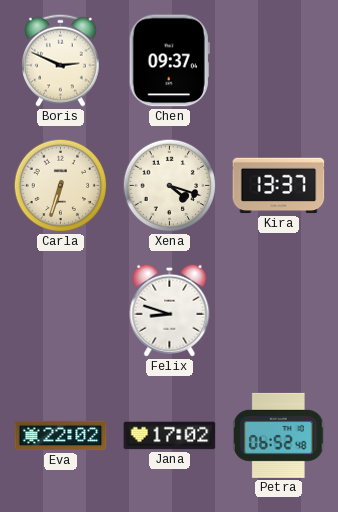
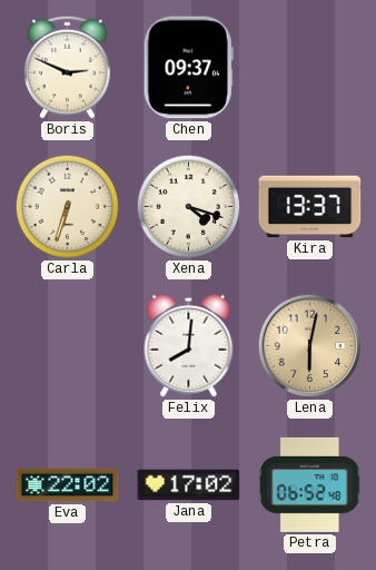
Felix: 8:48 -> 8:01
Lena: none -> 6:02
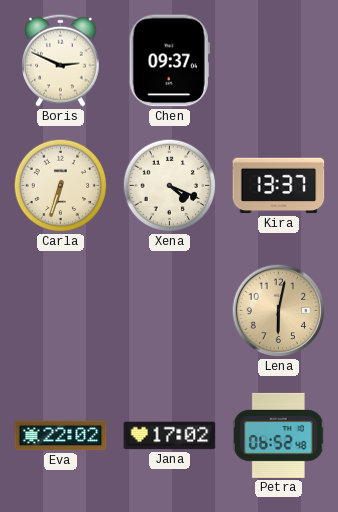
Xena: 4:18 -> 4:19
Felix: 8:01 -> none
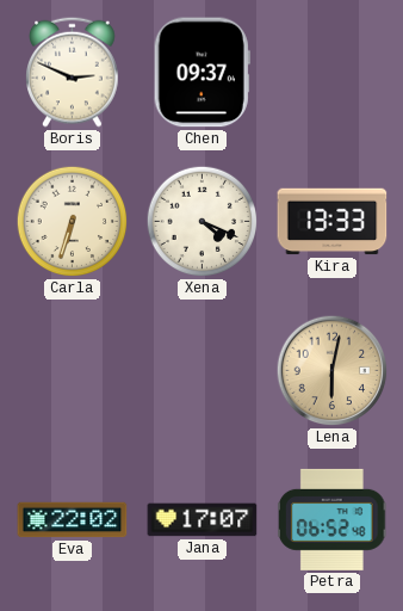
Kira: 13:37 -> 13:33
Jana: 17:02 -> 17:07
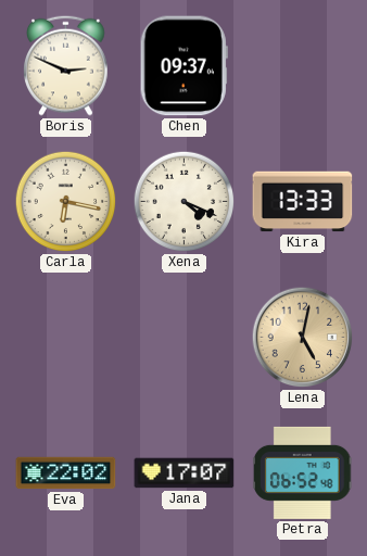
Carla: 6:33 -> 6:17
Lena: 6:02 -> 5:02
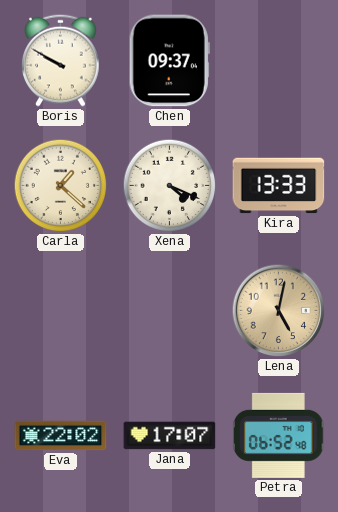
Boris: 2:49 -> 9:50
Carla: 6:17 -> 1:22
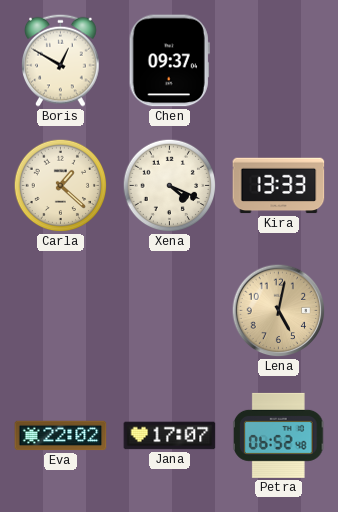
Boris: 9:50 -> 12:50
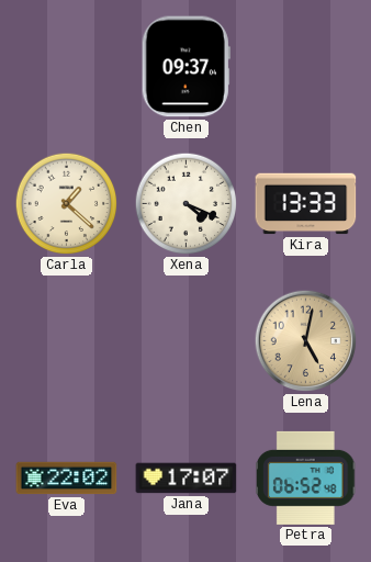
Boris: 12:50 -> none
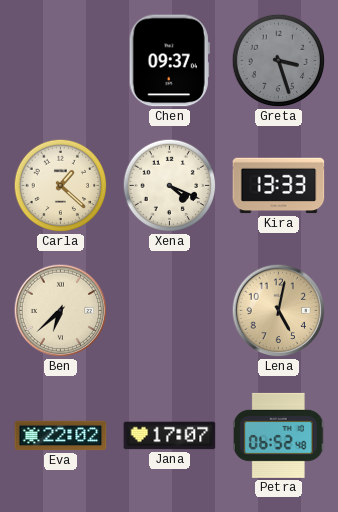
Greta: none -> 3:27
Ben: none -> 6:38
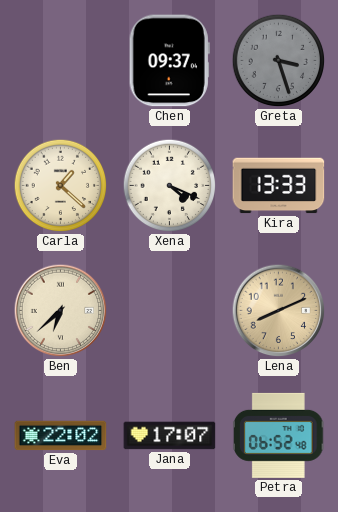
Lena: 5:02 -> 8:11
